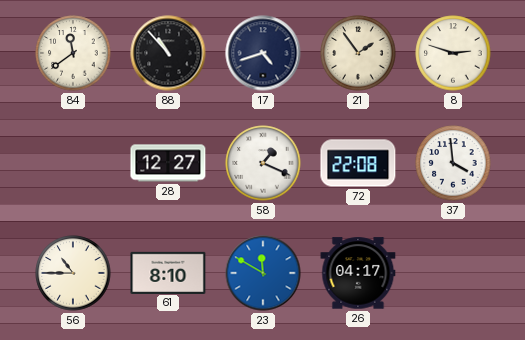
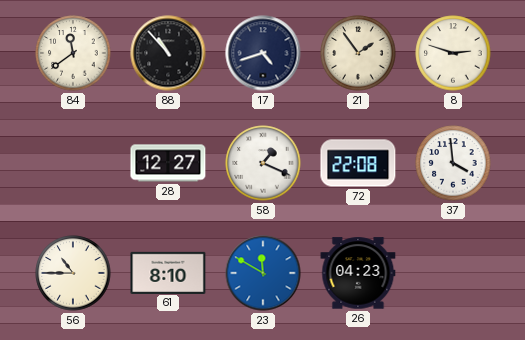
26: 04:17 -> 04:23
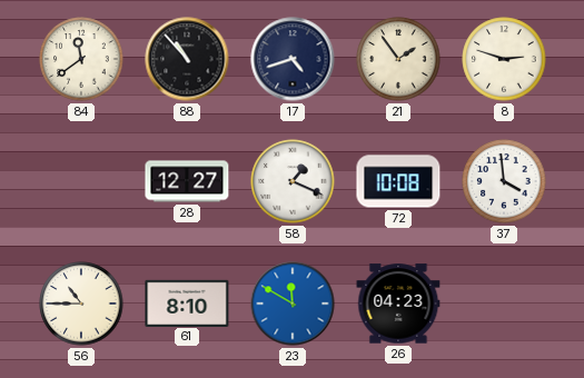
72: 22:08 -> 10:08
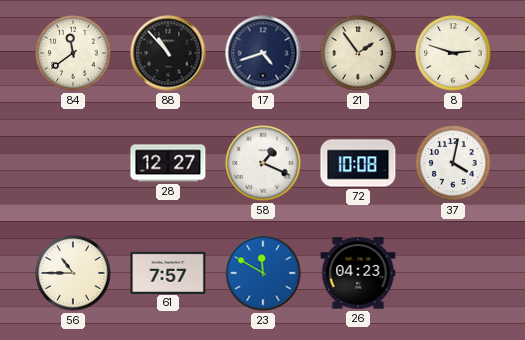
37: 3:59 -> 4:02
61: 8:10 -> 7:57
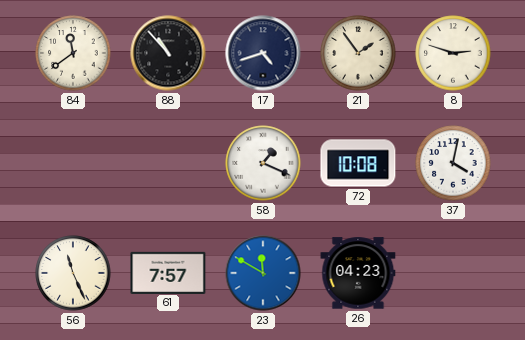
28: 12:27 -> none
56: 10:45 -> 11:26
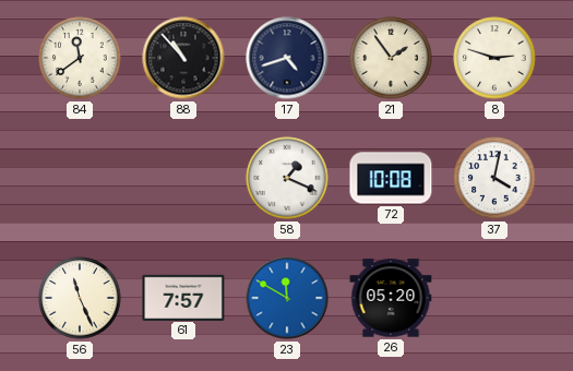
26: 04:23 -> 05:20
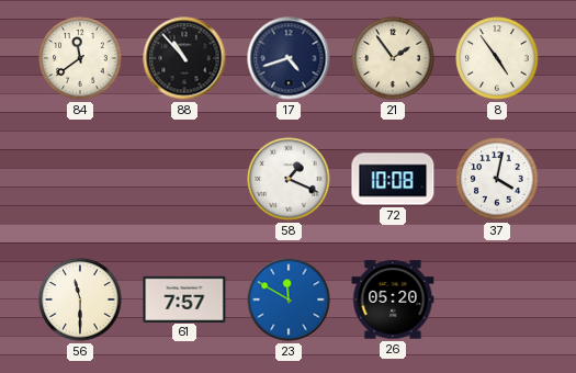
8: 2:48 -> 4:54
56: 11:26 -> 11:30
